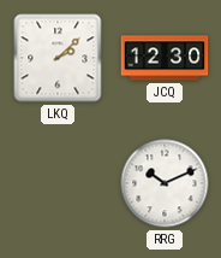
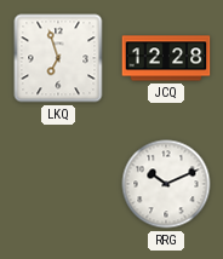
LKQ: 2:08 -> 6:57
JCQ: 12:30 -> 12:28
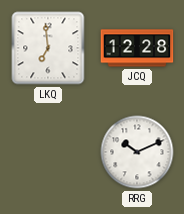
LKQ: 6:57 -> 6:59
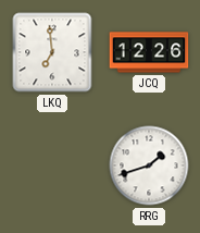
JCQ: 12:28 -> 12:26
RRG: 10:11 -> 1:42
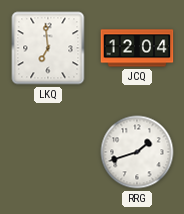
JCQ: 12:26 -> 12:04
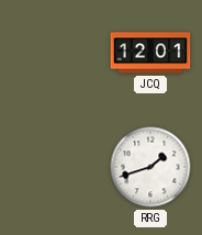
LKQ: 6:59 -> none
JCQ: 12:04 -> 12:01
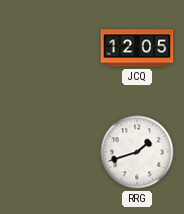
JCQ: 12:01 -> 12:05
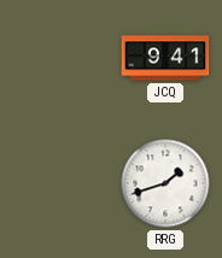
JCQ: 12:05 -> 9:41
